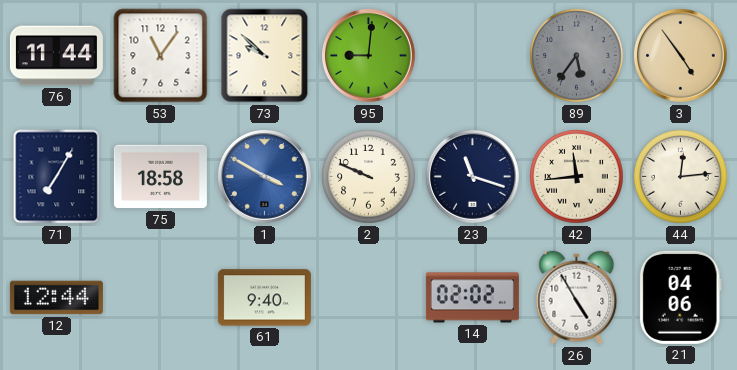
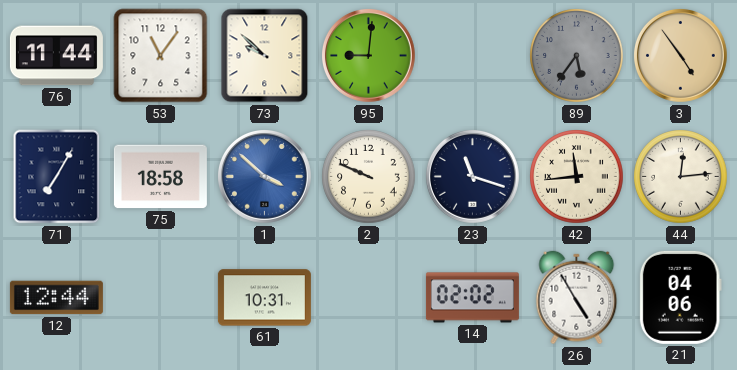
1: 3:50 -> 3:52
61: 9:40 -> 10:31
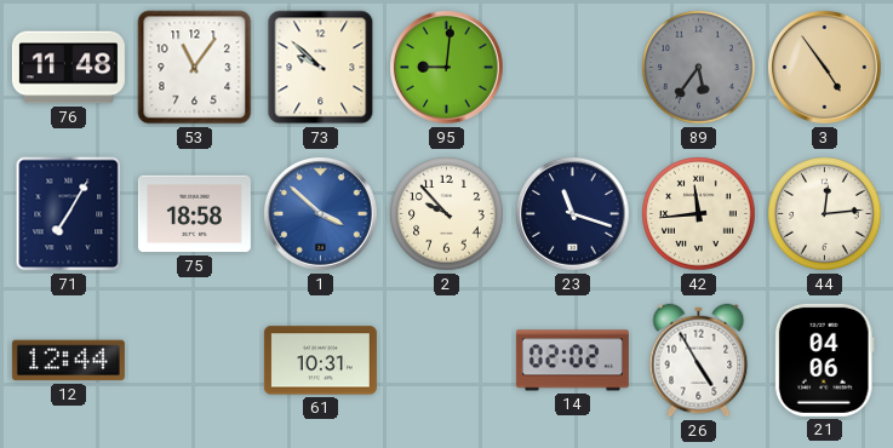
76: 11:44 -> 11:48
2: 9:49 -> 9:53
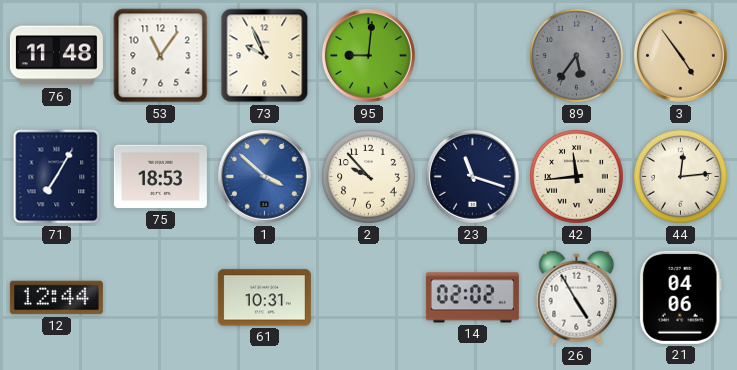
73: 9:52 -> 9:56
75: 18:58 -> 18:53
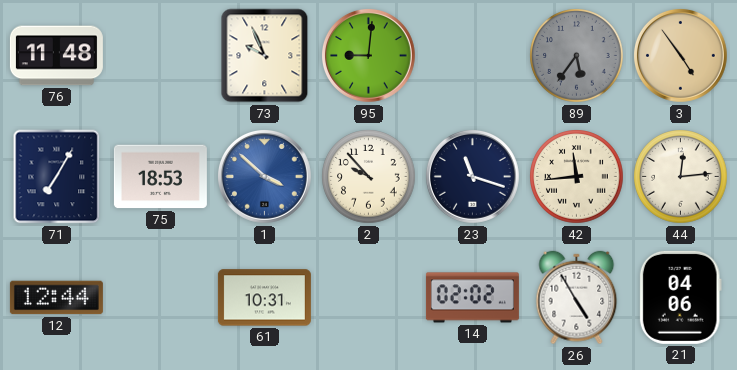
53: 11:06 -> none
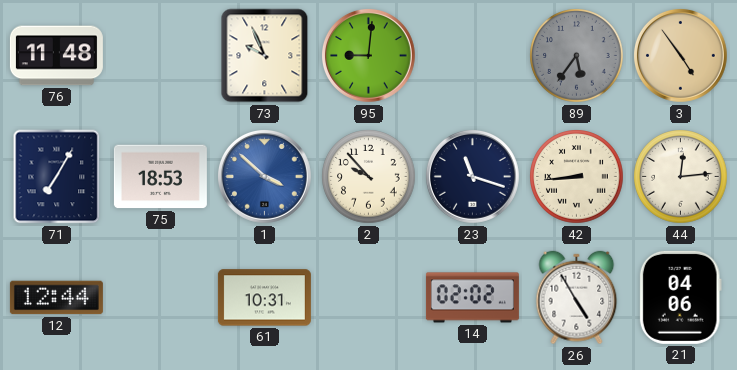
42: 11:44 -> 8:44
